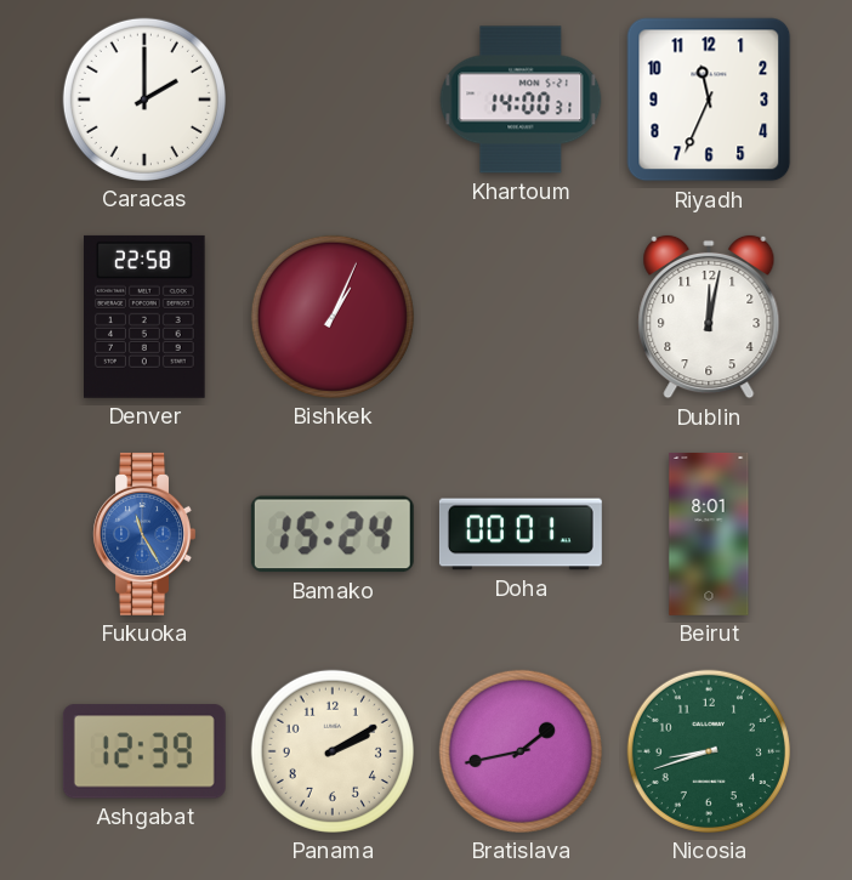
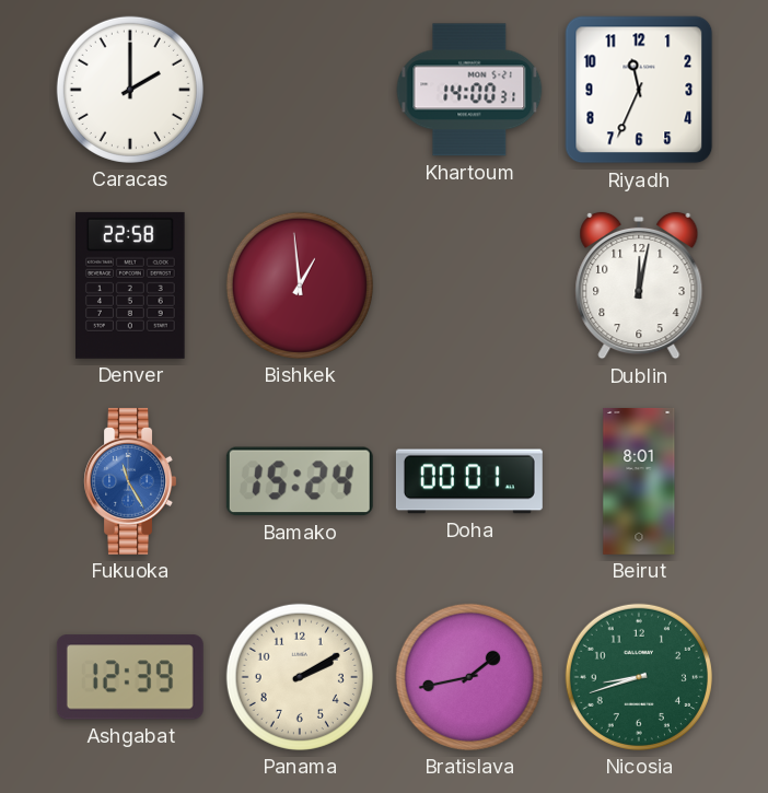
Bishkek: 1:04 -> 12:59
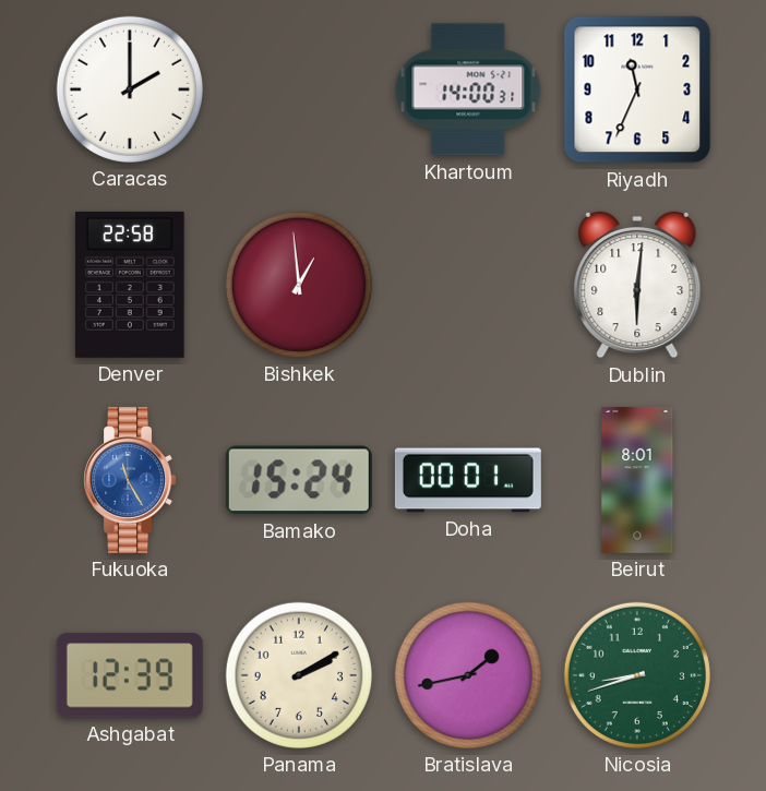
Dublin: 12:02 -> 6:01
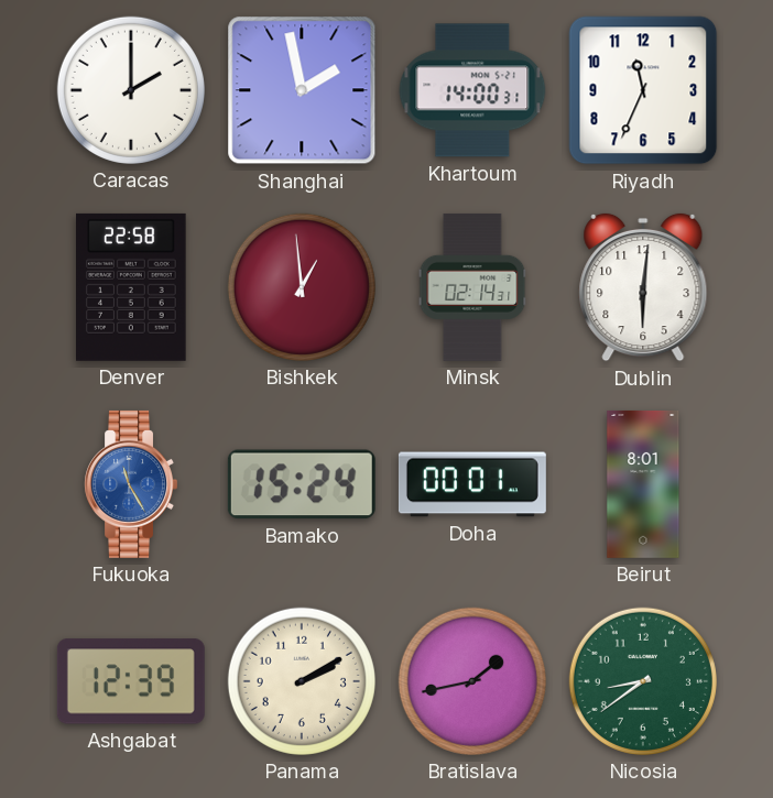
Shanghai: none -> 1:58
Minsk: none -> 02:14
Nicosia: 8:42 -> 8:39
